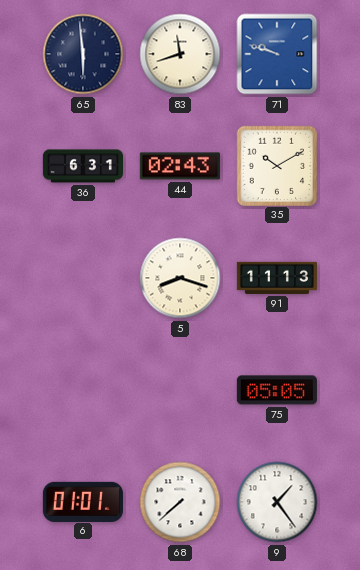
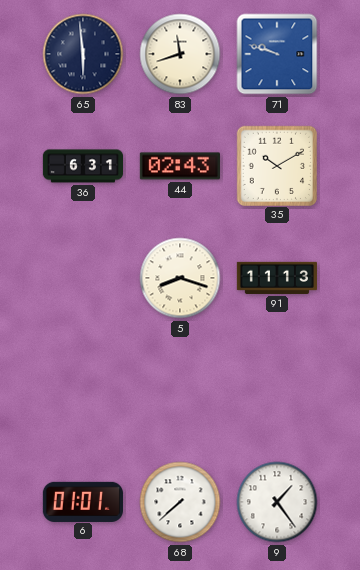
75: 05:05 -> none
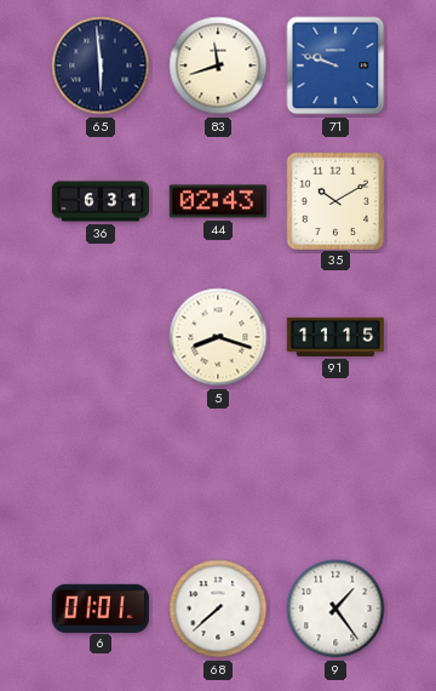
91: 11:13 -> 11:15
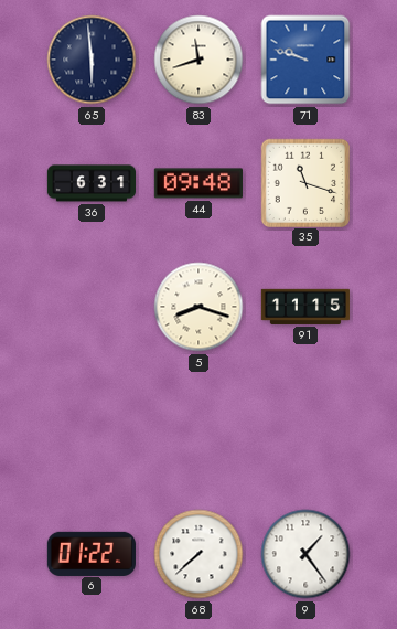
44: 02:43 -> 09:48
35: 10:10 -> 11:18
6: 01:01 -> 01:22
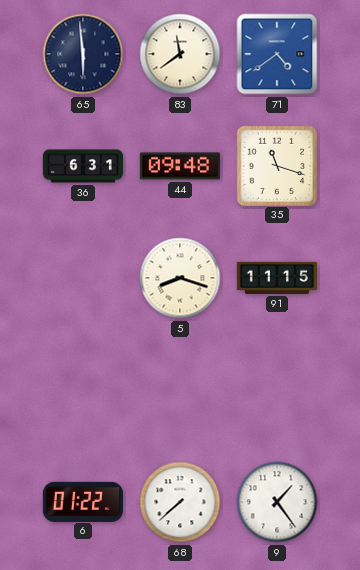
83: 11:42 -> 11:39
71: 9:48 -> 4:39
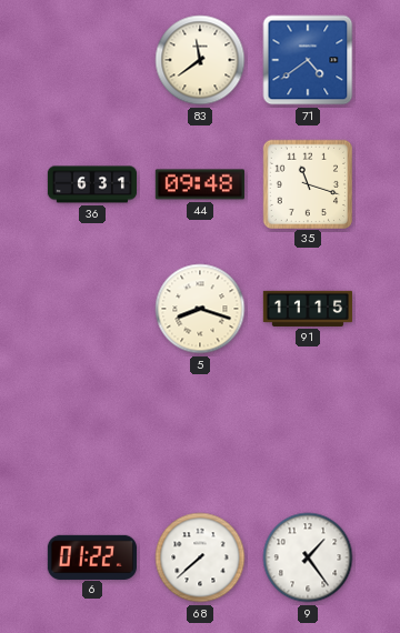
65: 5:59 -> none
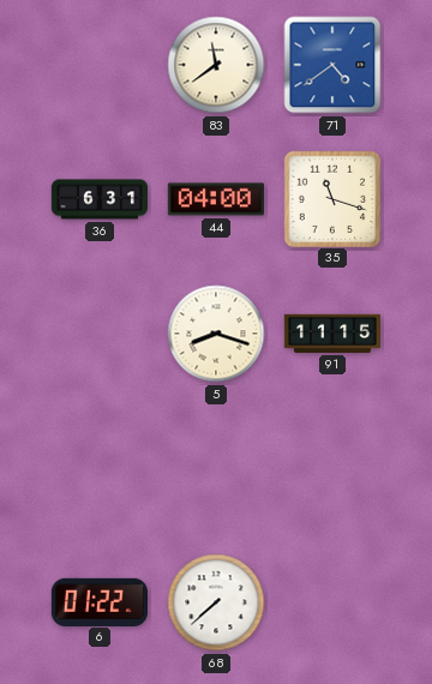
44: 09:48 -> 04:00
9: 1:24 -> none
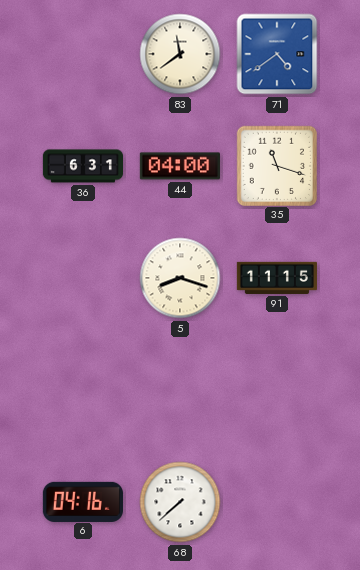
6: 01:22 -> 04:16
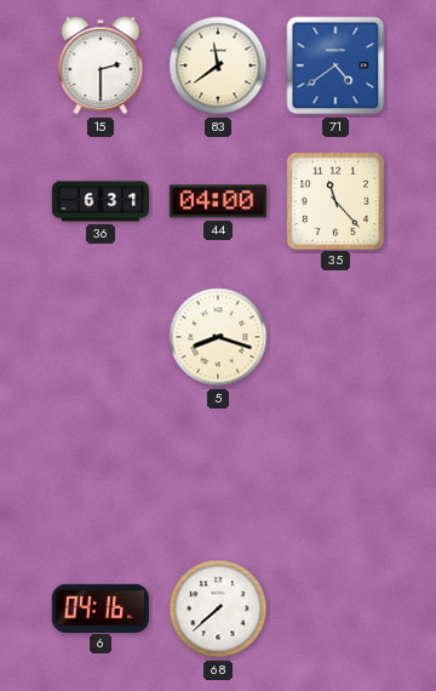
15: none -> 2:30
35: 11:18 -> 11:23
91: 11:15 -> none
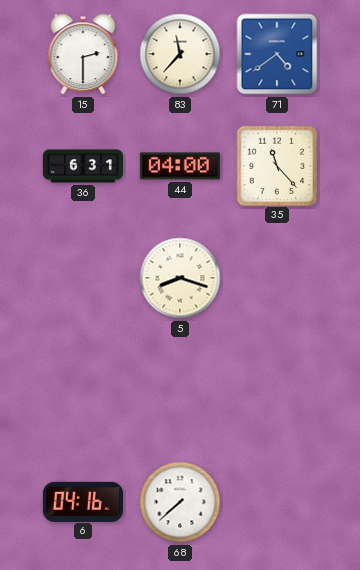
83: 11:39 -> 11:37
